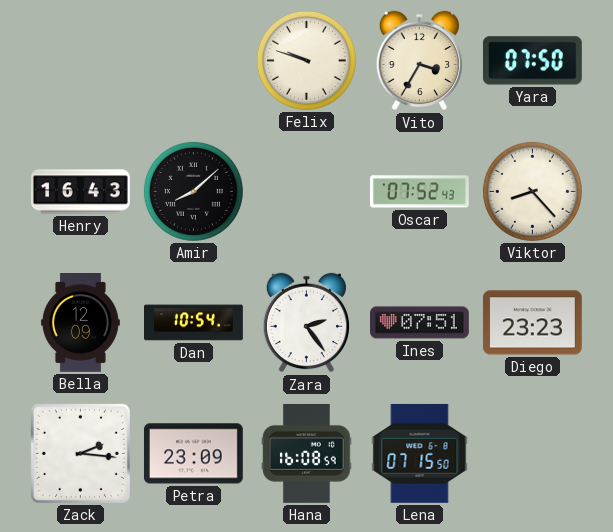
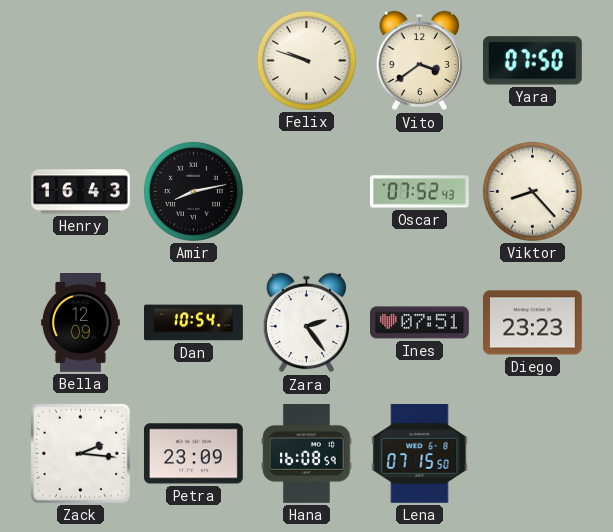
Vito: 3:35 -> 3:39
Amir: 8:08 -> 8:13
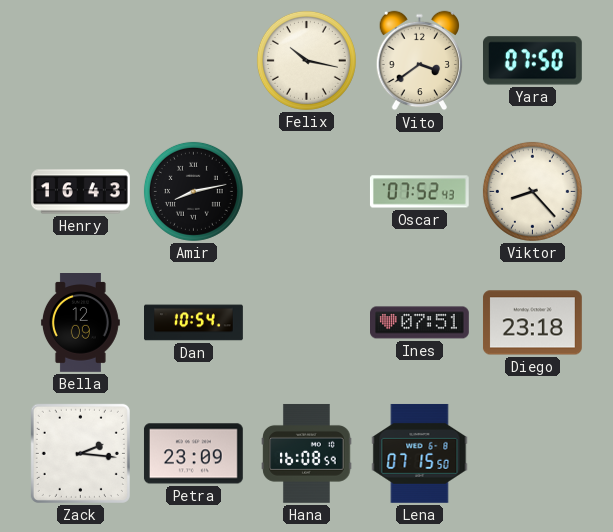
Felix: 9:48 -> 10:17
Zara: 2:24 -> none
Diego: 23:23 -> 23:18
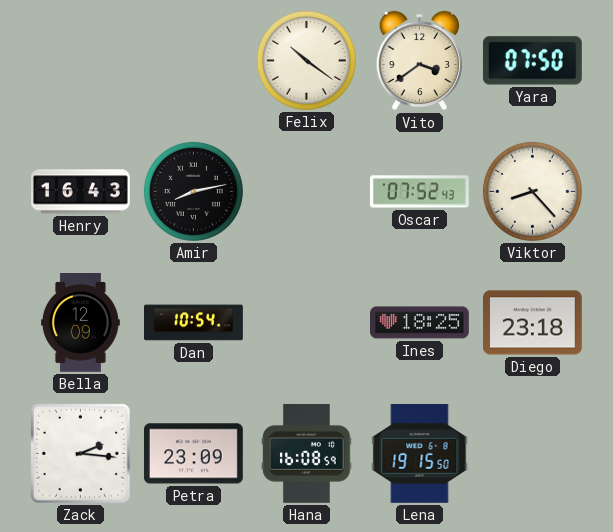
Felix: 10:17 -> 10:21
Ines: 07:51 -> 18:25
Lena: 07:15 -> 19:15
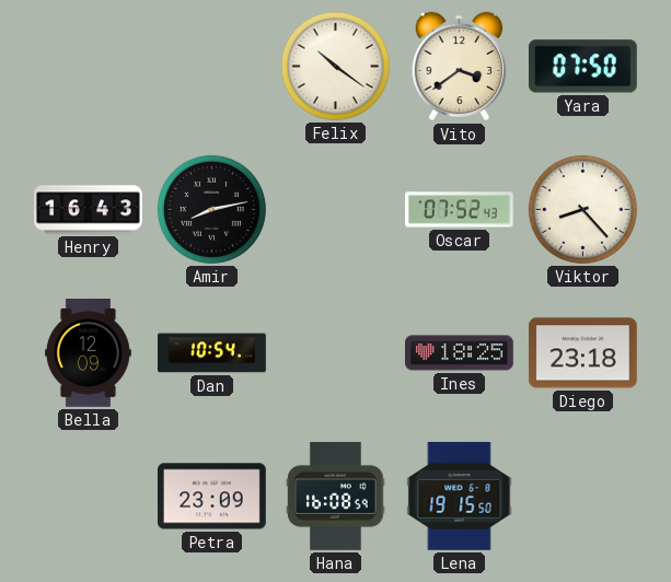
Zack: 2:16 -> none
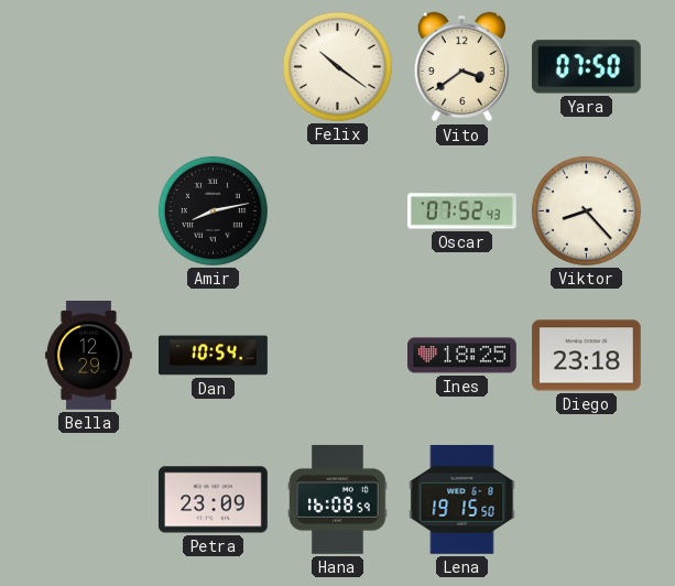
Henry: 16:43 -> none
Bella: 12:09 -> 12:29
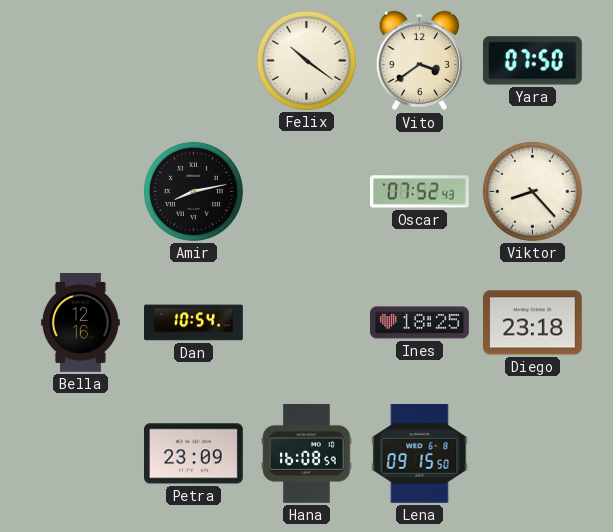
Bella: 12:29 -> 12:16
Lena: 19:15 -> 09:15
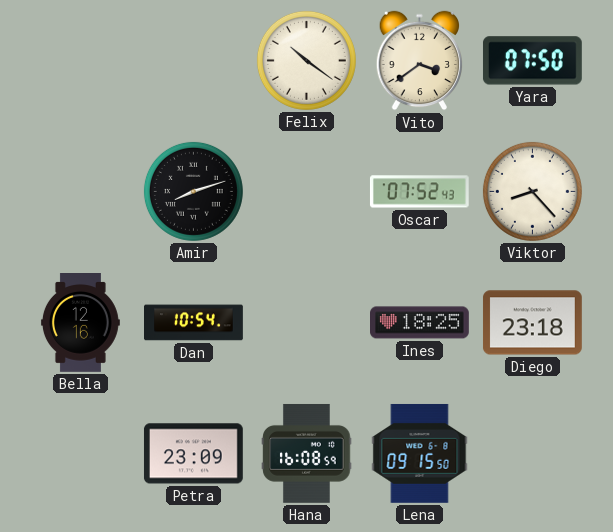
Amir: 8:13 -> 8:12
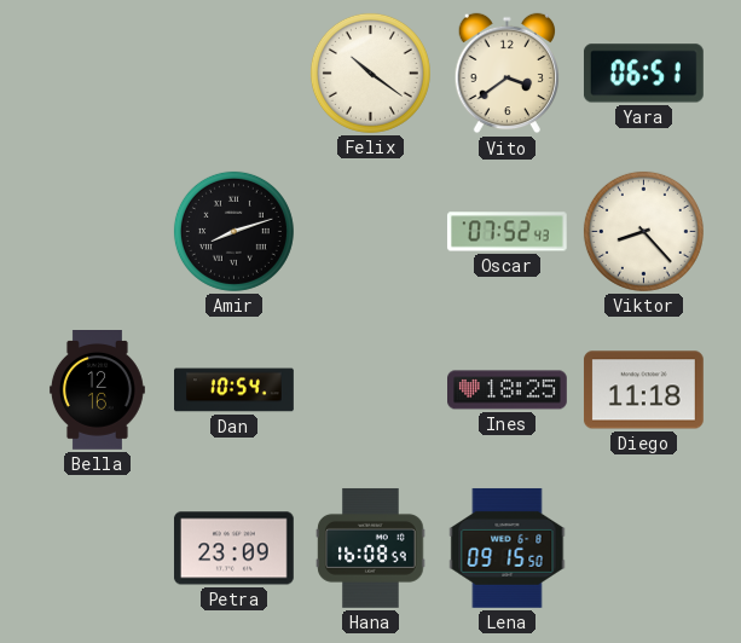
Yara: 07:50 -> 06:51
Diego: 23:18 -> 11:18
